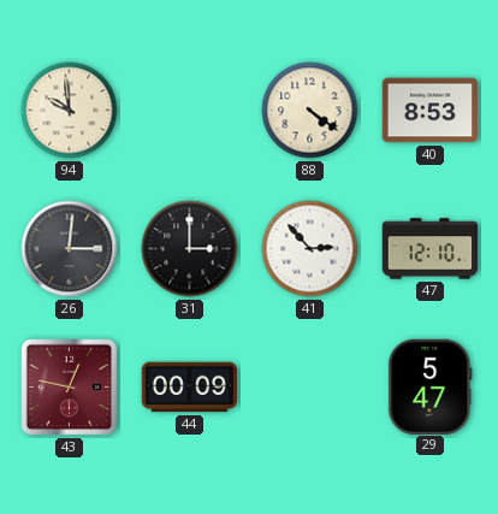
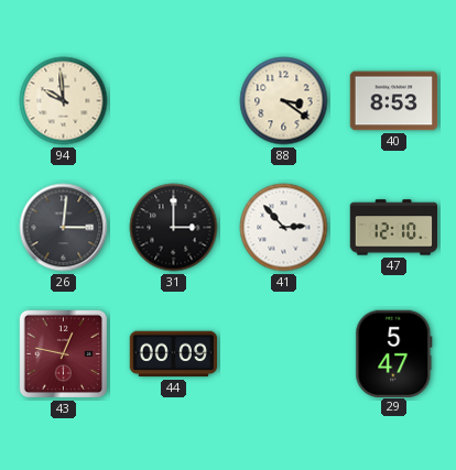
88: 4:21 -> 3:21
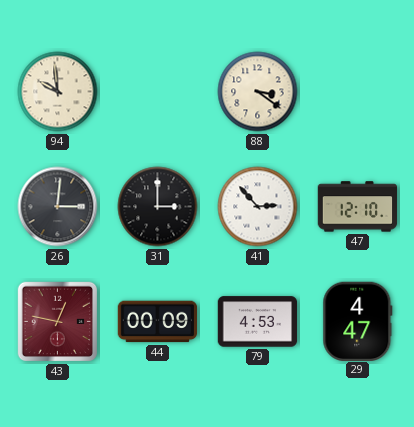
40: 8:53 -> none
79: none -> 4:53
29: 5:47 -> 4:47
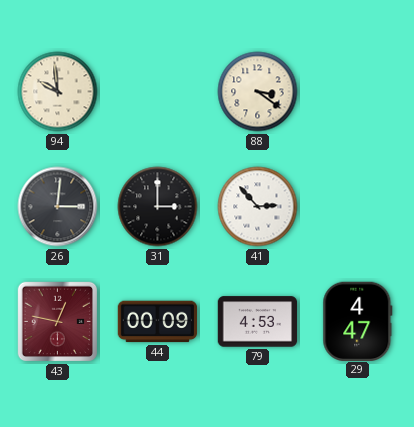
47: 12:10 -> none
